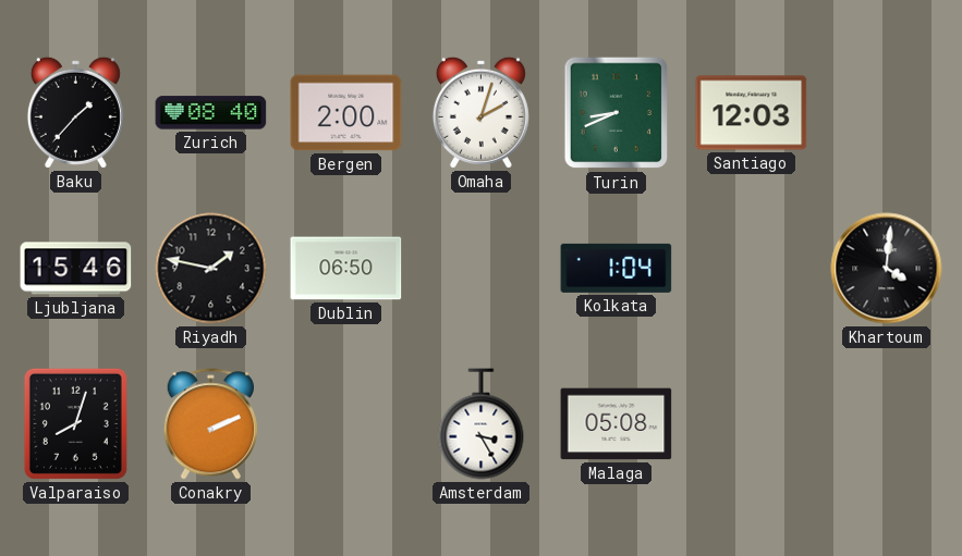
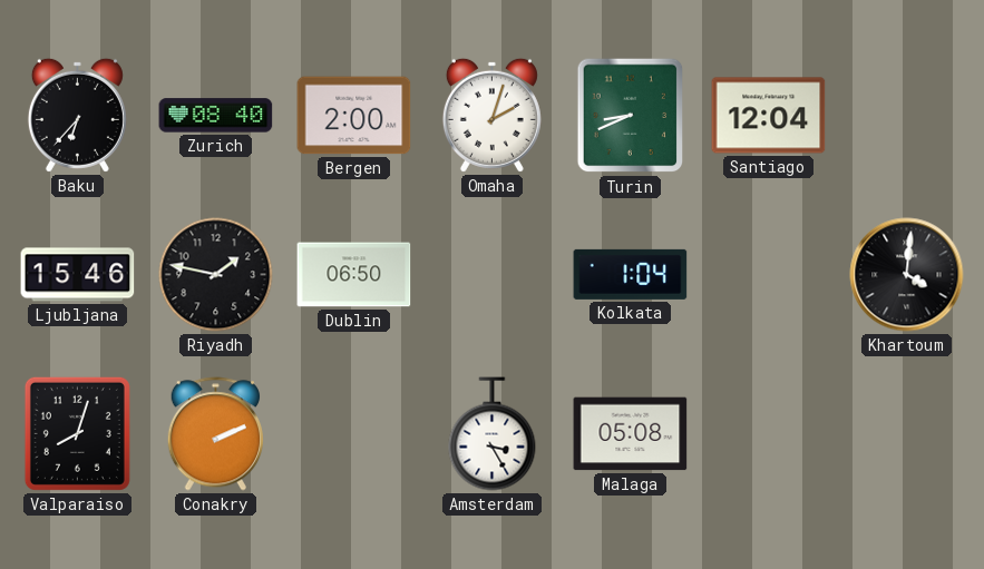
Baku: 1:37 -> 6:37
Santiago: 12:03 -> 12:04
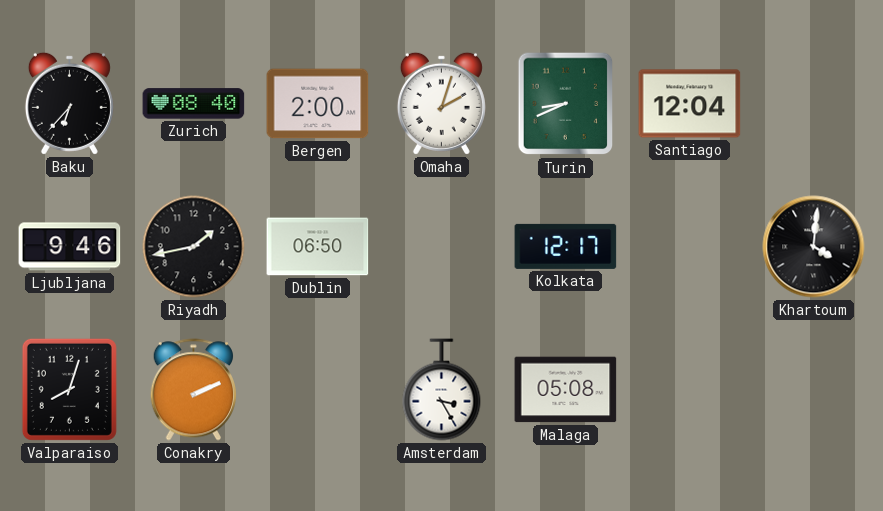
Ljubljana: 15:46 -> 9:46
Riyadh: 1:47 -> 1:43
Kolkata: 1:04 -> 12:17
